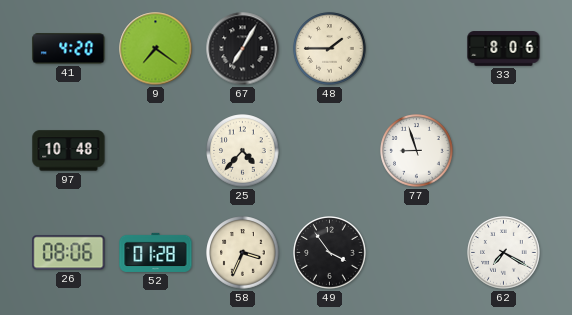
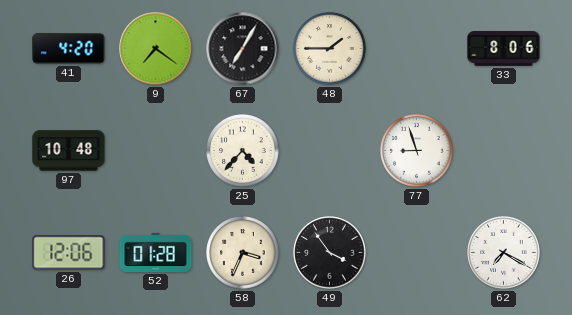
26: 08:06 -> 12:06
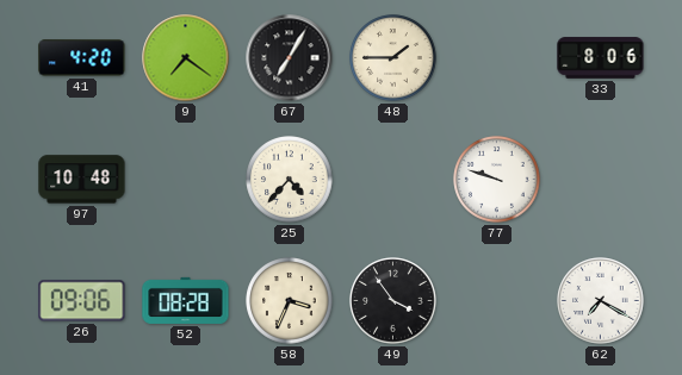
77: 8:57 -> 9:48
26: 12:06 -> 09:06
52: 01:28 -> 08:28
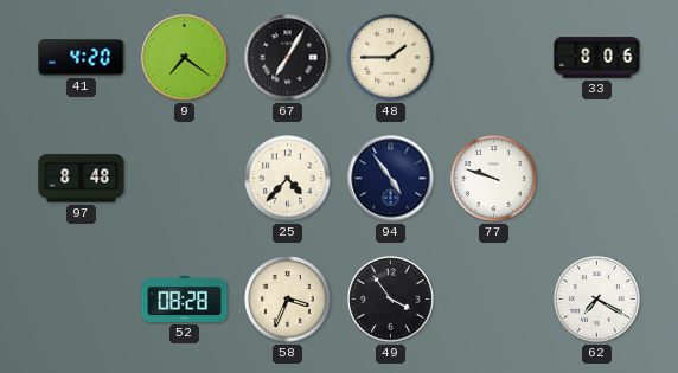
97: 10:48 -> 8:48
94: none -> 4:54
26: 09:06 -> none
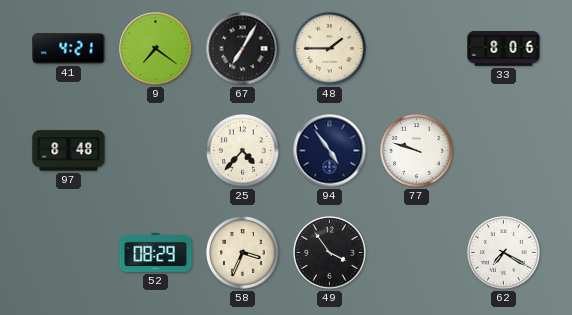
41: 4:20 -> 4:21
52: 08:28 -> 08:29
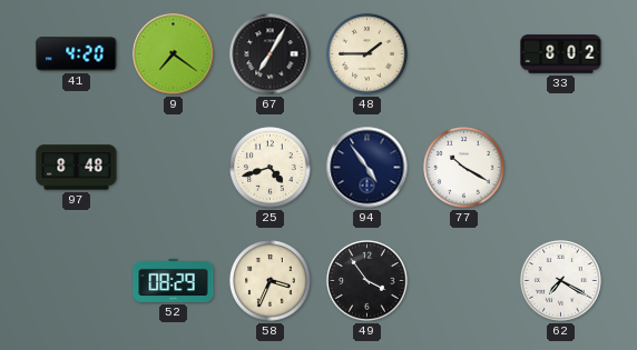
41: 4:21 -> 4:20
33: 8:06 -> 8:02
25: 4:37 -> 4:42
77: 9:48 -> 10:20
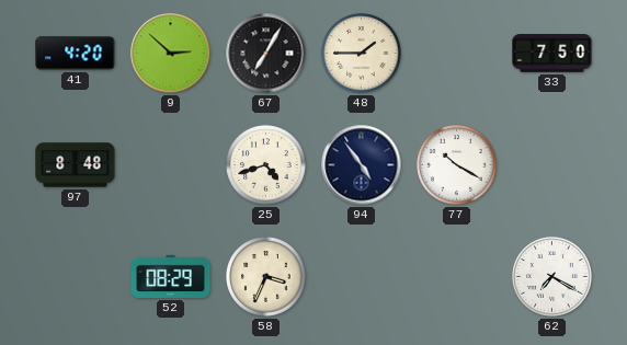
9: 7:21 -> 2:52
33: 8:02 -> 7:50
49: 3:54 -> none
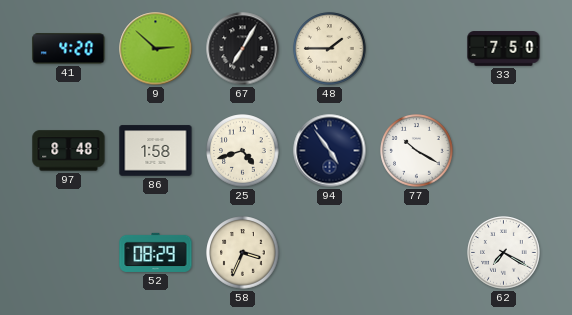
86: none -> 1:58
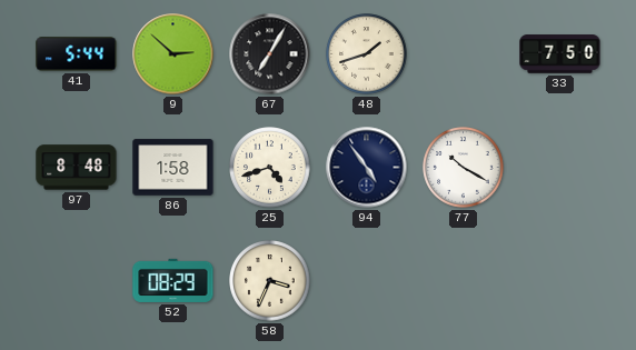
41: 4:20 -> 5:44
48: 1:45 -> 1:42
62: 7:20 -> none
